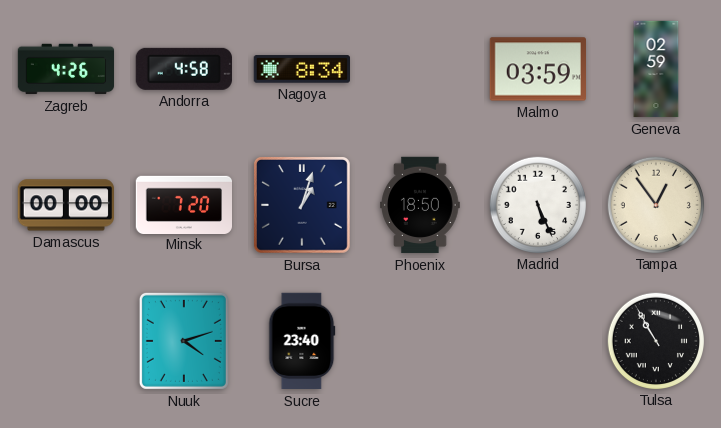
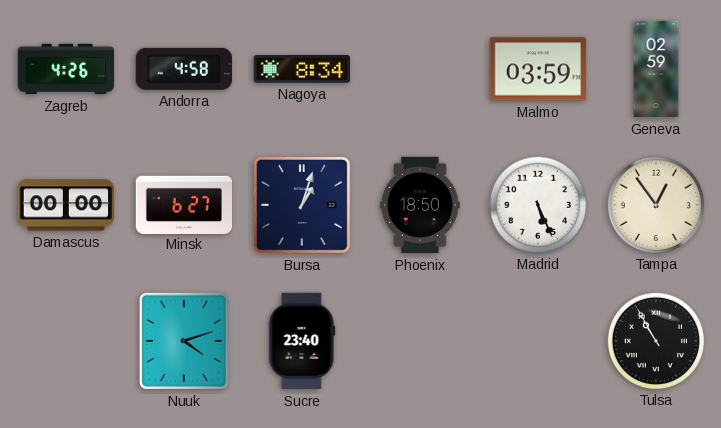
Minsk: 7:20 -> 6:27
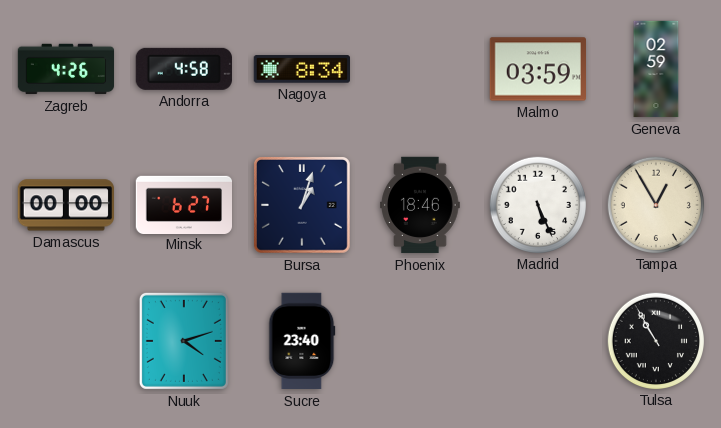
Phoenix: 18:50 -> 18:46
Tampa: 12:54 -> 12:55
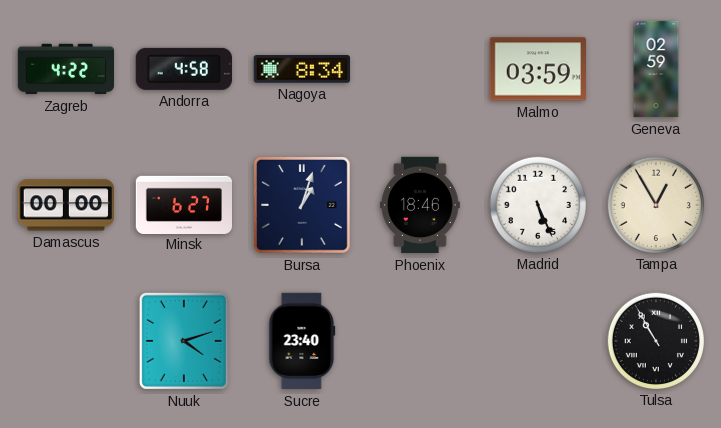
Zagreb: 4:26 -> 4:22
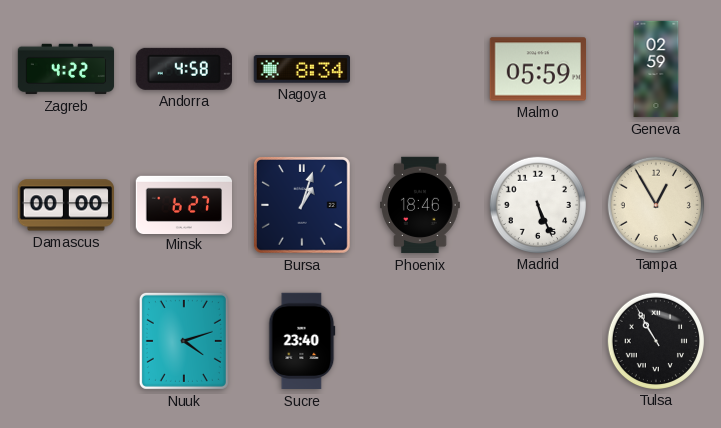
Malmo: 03:59 -> 05:59
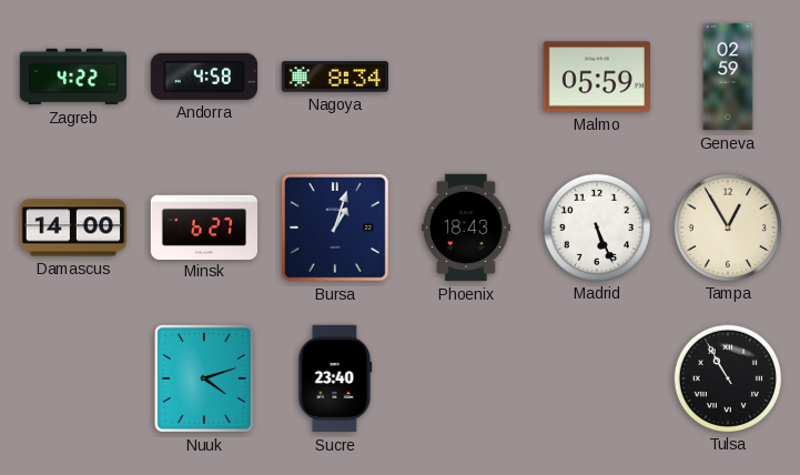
Damascus: 00:00 -> 14:00
Phoenix: 18:46 -> 18:43
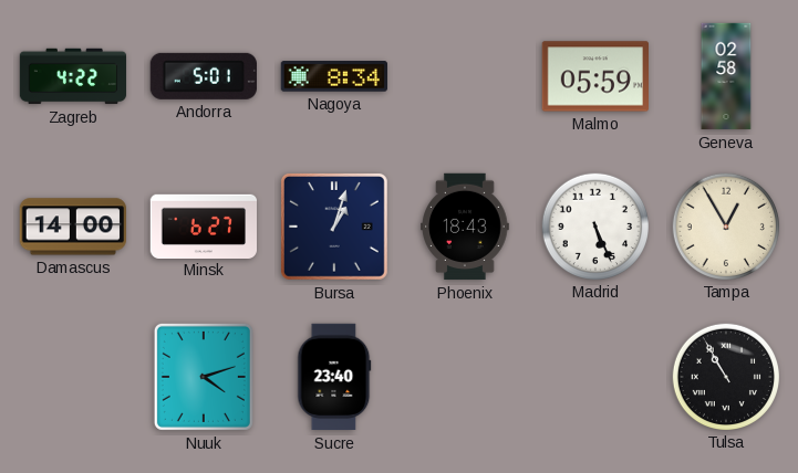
Andorra: 4:58 -> 5:01
Geneva: 02:59 -> 02:58
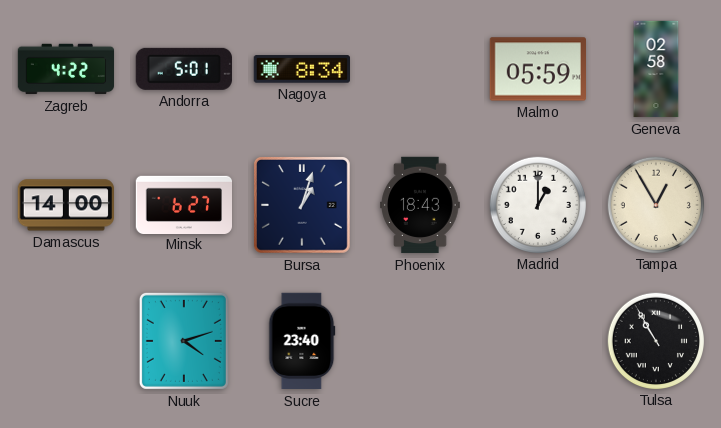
Madrid: 5:26 -> 1:00
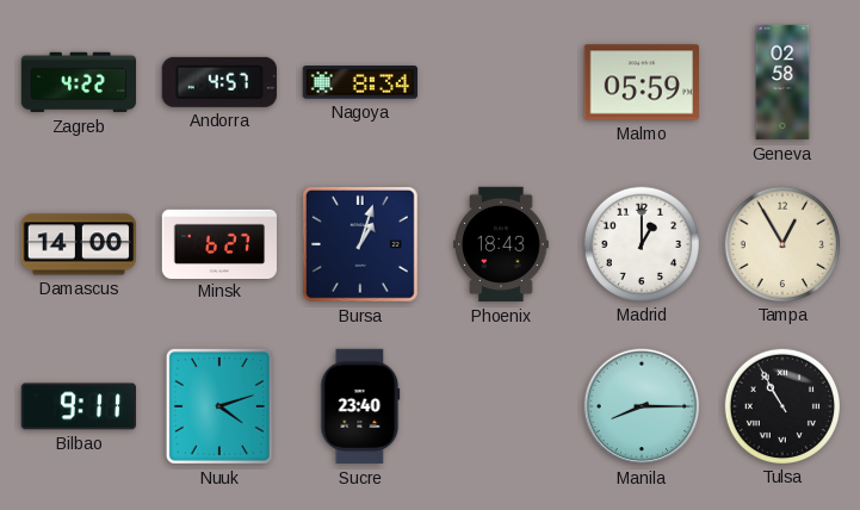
Andorra: 5:01 -> 4:57
Bilbao: none -> 9:11
Manila: none -> 8:15
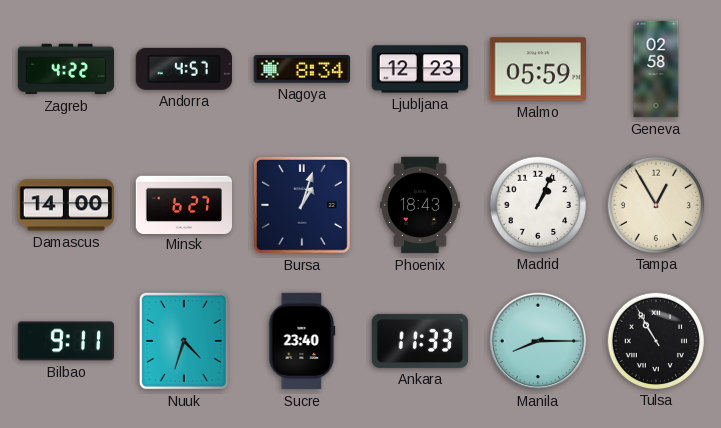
Ljubljana: none -> 12:23
Madrid: 1:00 -> 1:04
Nuuk: 4:12 -> 4:33
Ankara: none -> 11:33
